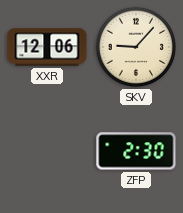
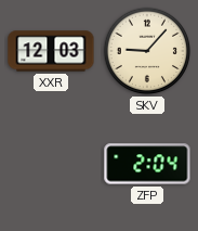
XXR: 12:06 -> 12:03
ZFP: 2:30 -> 2:04
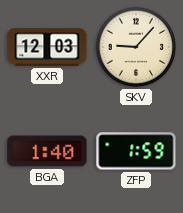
BGA: none -> 1:40
ZFP: 2:04 -> 1:59
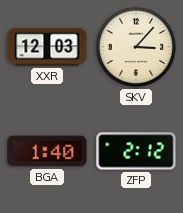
SKV: 9:07 -> 3:07
ZFP: 1:59 -> 2:12
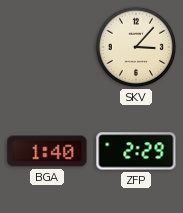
XXR: 12:03 -> none
ZFP: 2:12 -> 2:29
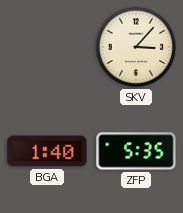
ZFP: 2:29 -> 5:35
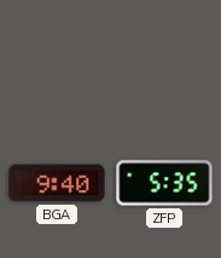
SKV: 3:07 -> none
BGA: 1:40 -> 9:40
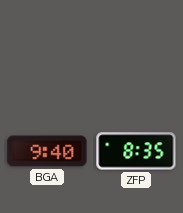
ZFP: 5:35 -> 8:35
